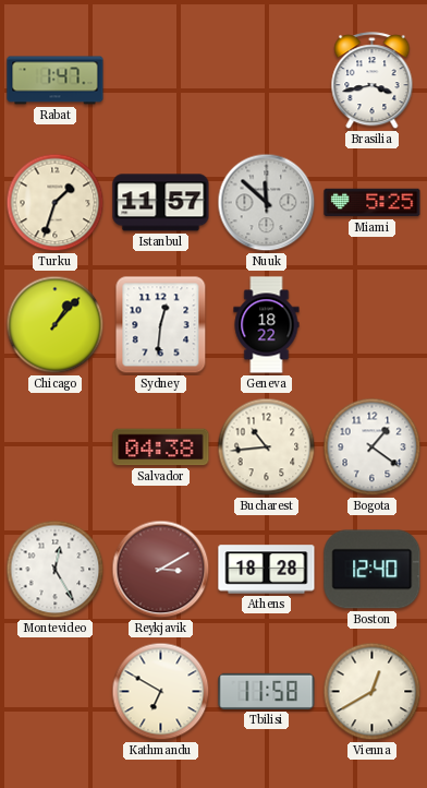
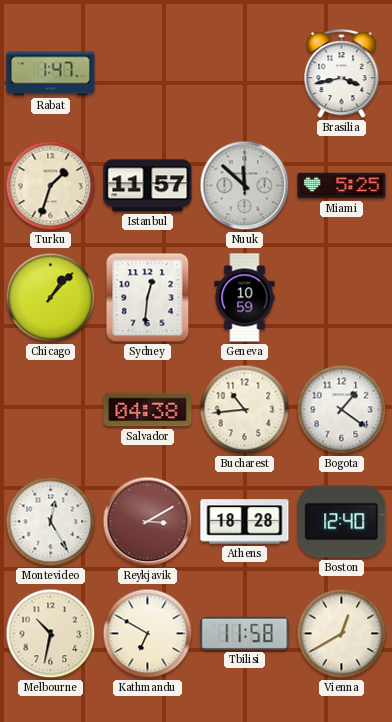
Geneva: 18:22 -> 10:59
Melbourne: none -> 10:32
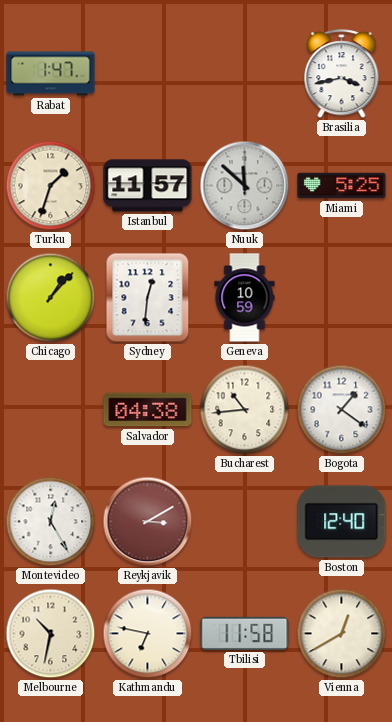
Athens: 18:28 -> none
Kathmandu: 6:50 -> 6:47
